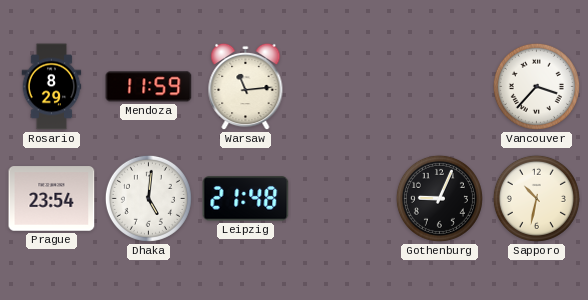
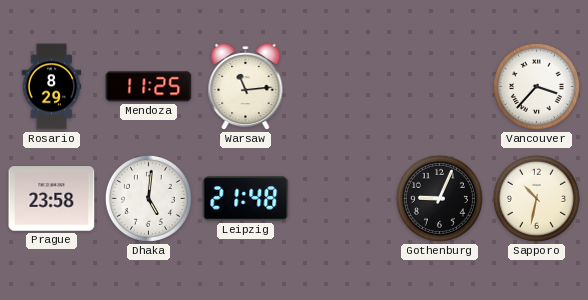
Mendoza: 11:59 -> 11:25
Prague: 23:54 -> 23:58
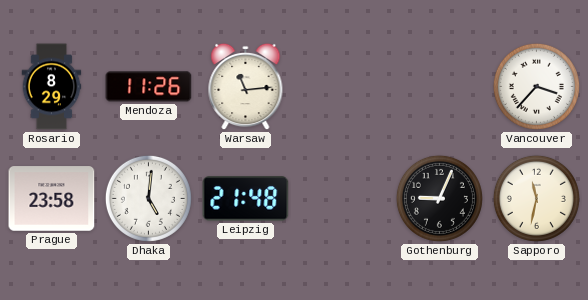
Mendoza: 11:25 -> 11:26
Sapporo: 10:32 -> 11:32
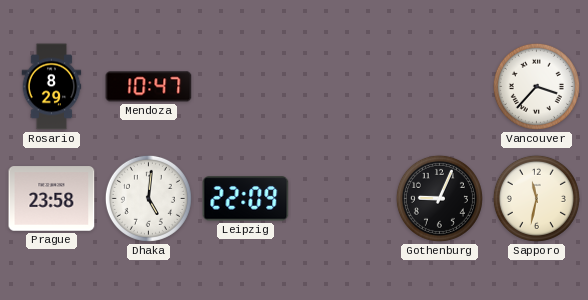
Mendoza: 11:26 -> 10:47
Warsaw: 11:14 -> none
Leipzig: 21:48 -> 22:09
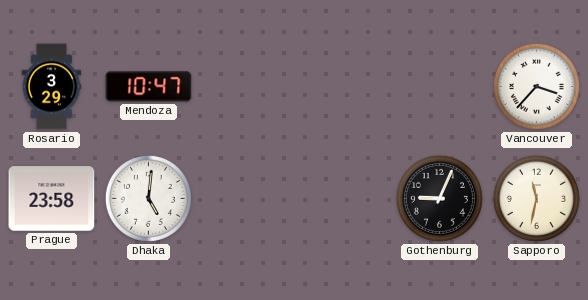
Rosario: 8:29 -> 3:29
Leipzig: 22:09 -> none
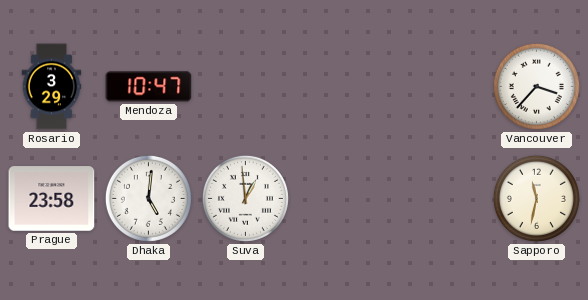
Suva: none -> 12:59
Gothenburg: 9:04 -> none
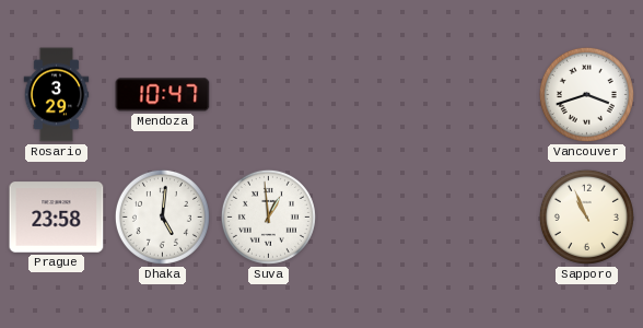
Vancouver: 3:37 -> 3:42
Sapporo: 11:32 -> 10:56
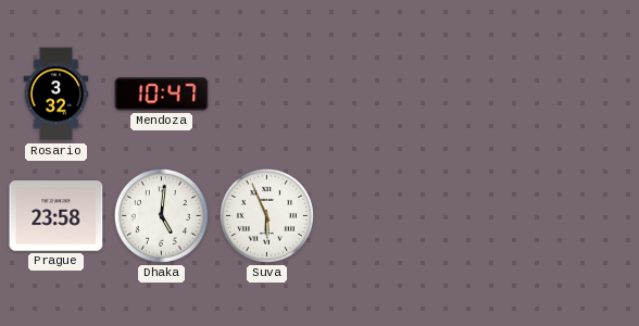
Rosario: 3:29 -> 3:32
Vancouver: 3:42 -> none
Suva: 12:59 -> 5:56
Sapporo: 10:56 -> none
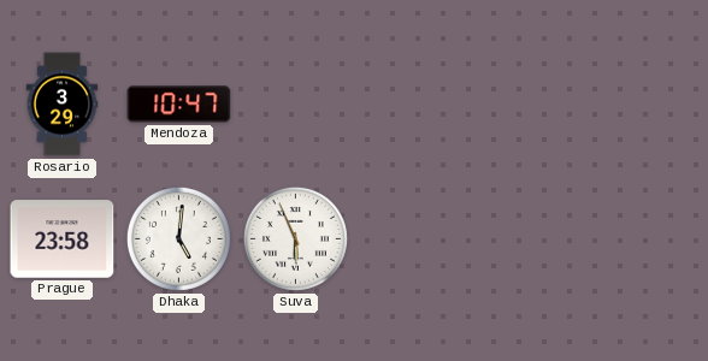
Rosario: 3:32 -> 3:29
